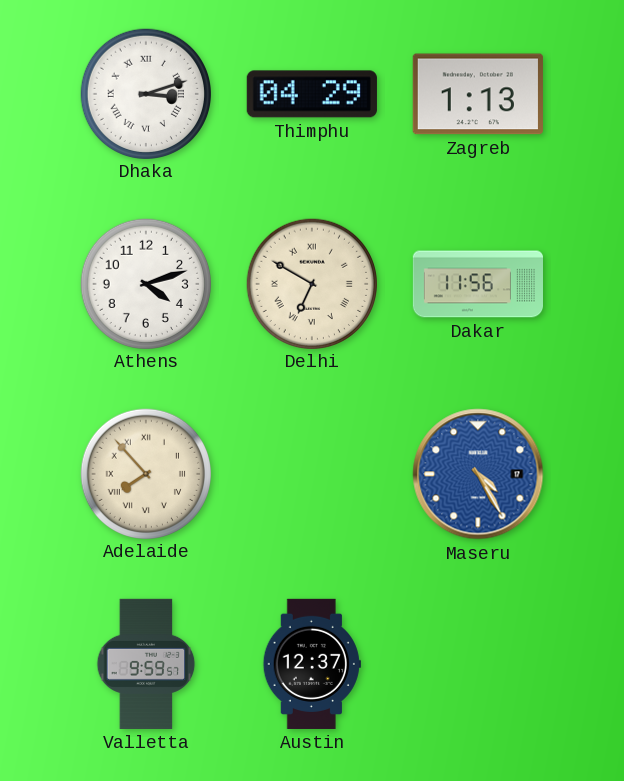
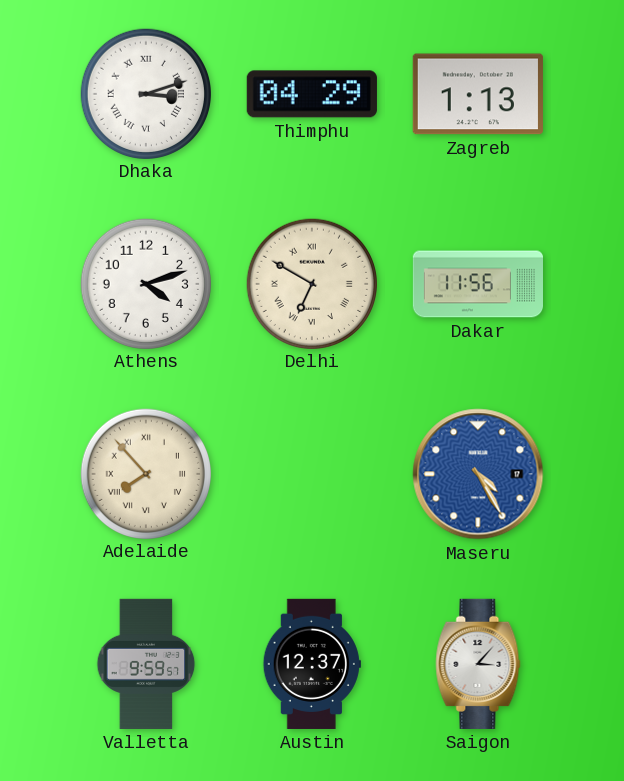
Saigon: none -> 3:07
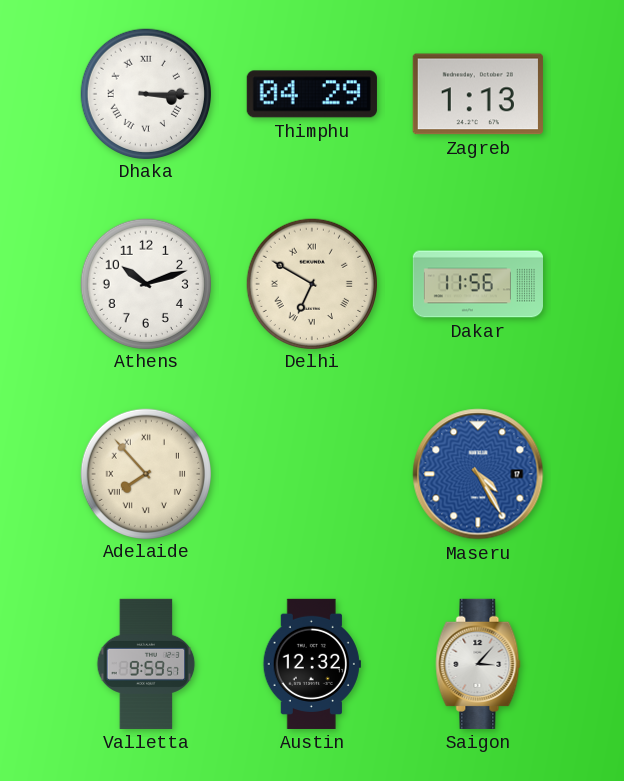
Dhaka: 3:12 -> 3:15
Athens: 4:12 -> 10:12
Austin: 12:37 -> 12:32
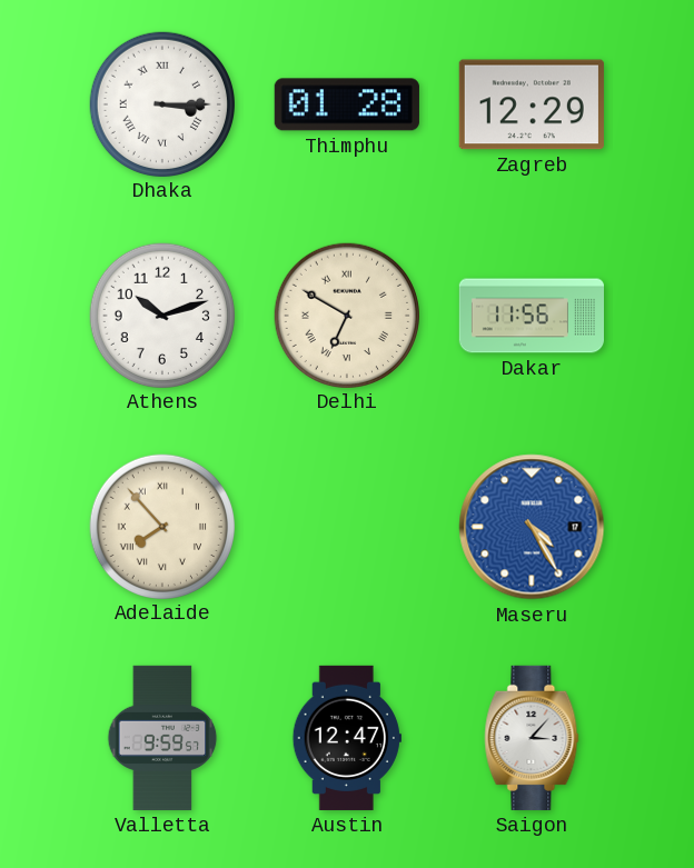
Thimphu: 04:29 -> 01:28
Zagreb: 1:13 -> 12:29
Austin: 12:32 -> 12:47
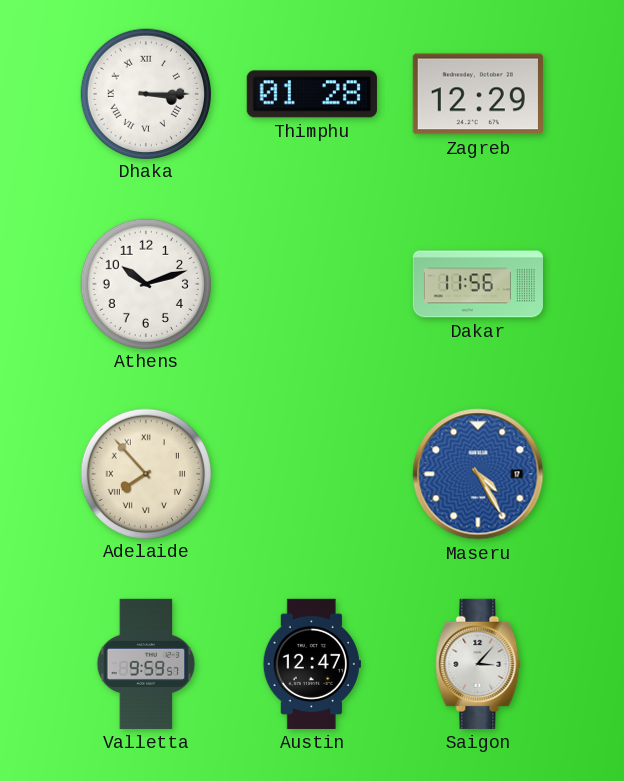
Delhi: 6:50 -> none
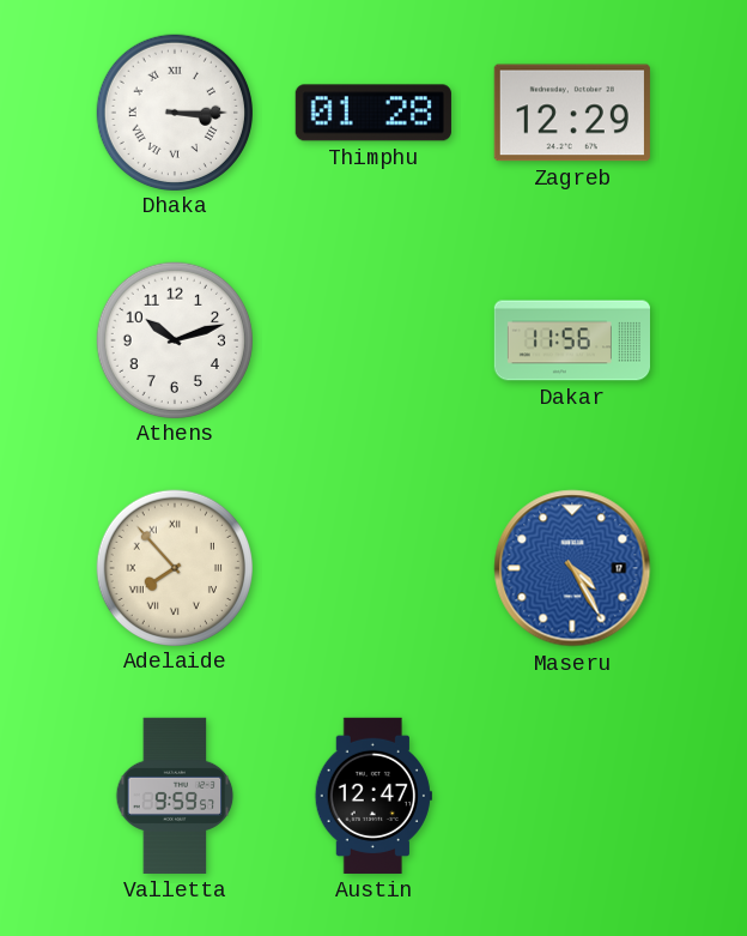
Saigon: 3:07 -> none
